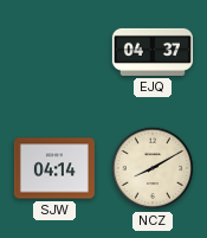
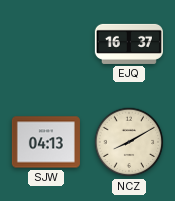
EJQ: 04:37 -> 16:37
SJW: 04:14 -> 04:13
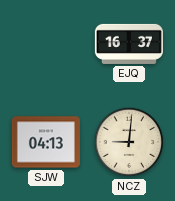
NCZ: 8:10 -> 9:01
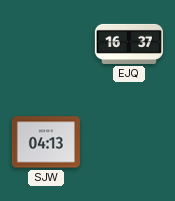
NCZ: 9:01 -> none
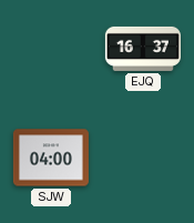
SJW: 04:13 -> 04:00
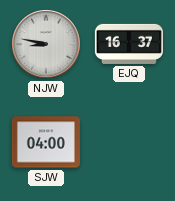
NJW: none -> 8:47
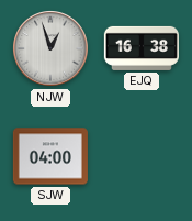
NJW: 8:47 -> 12:57
EJQ: 16:37 -> 16:38
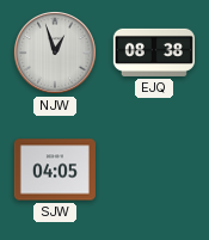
EJQ: 16:38 -> 08:38
SJW: 04:00 -> 04:05
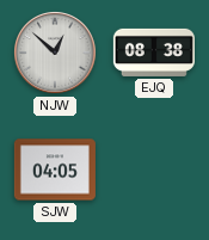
NJW: 12:57 -> 12:52
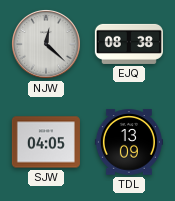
NJW: 12:52 -> 12:22
TDL: none -> 13:09
